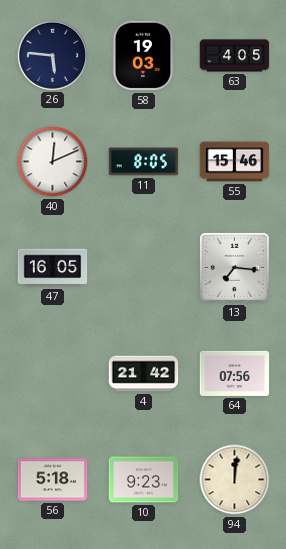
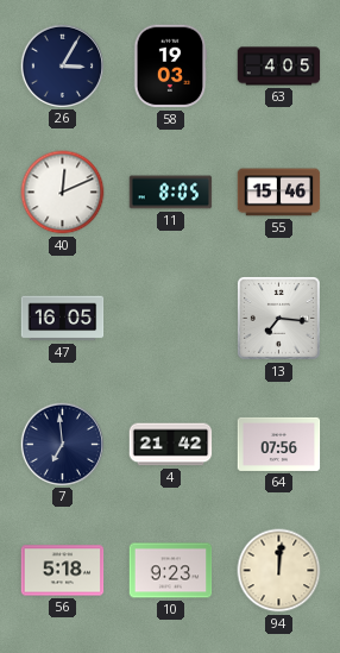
26: 5:46 -> 3:05
7: none -> 6:59
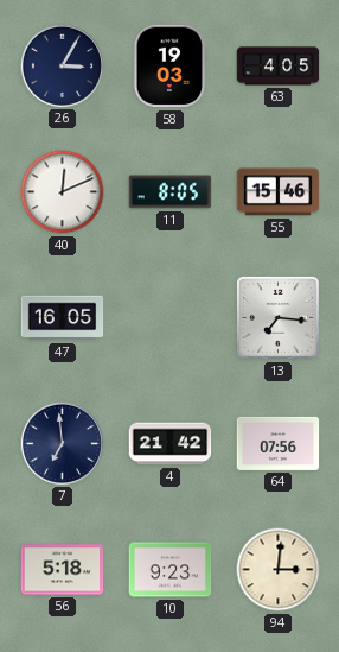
94: 12:01 -> 3:01
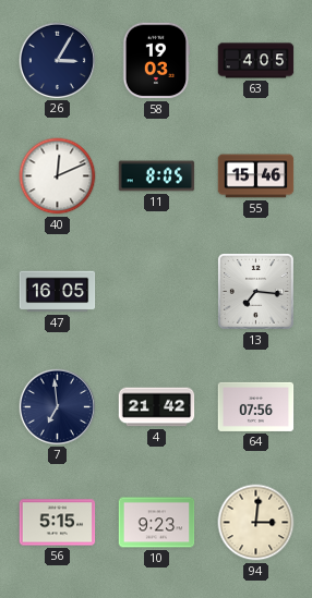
56: 5:18 -> 5:15
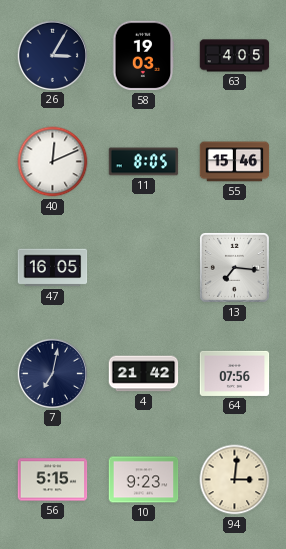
7: 6:59 -> 7:02
